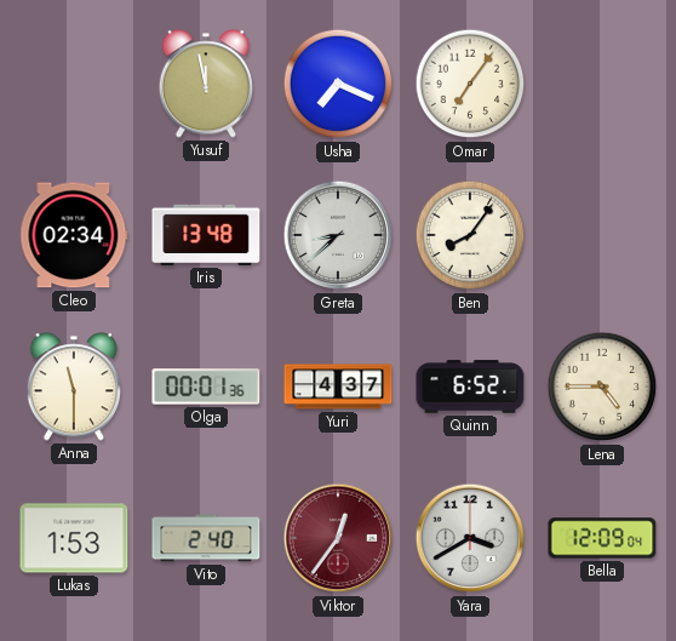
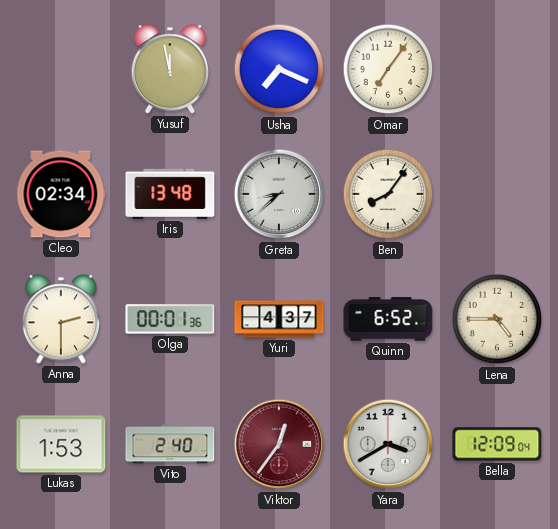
Anna: 11:30 -> 2:30
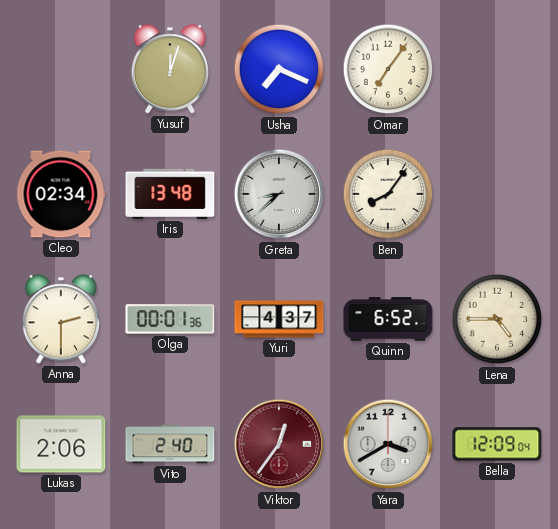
Yusuf: 11:58 -> 12:03
Lukas: 1:53 -> 2:06
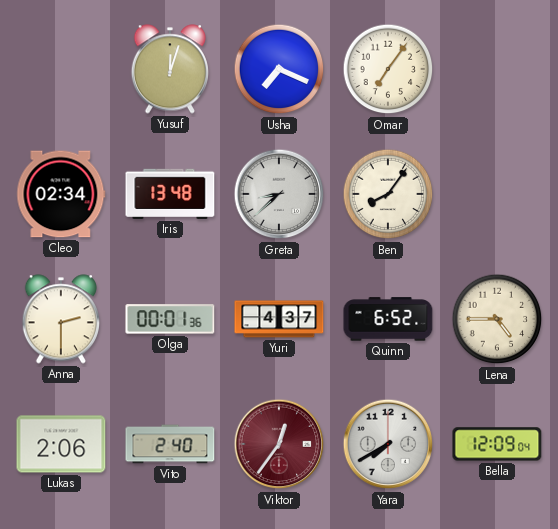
Yara: 3:40 -> 7:40
